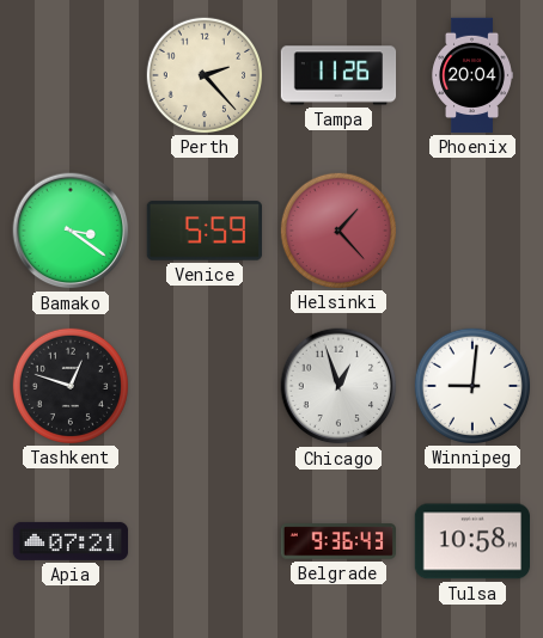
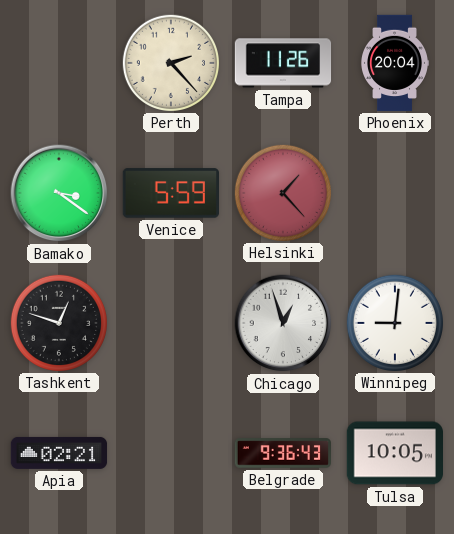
Apia: 07:21 -> 02:21
Tulsa: 10:58 -> 10:05
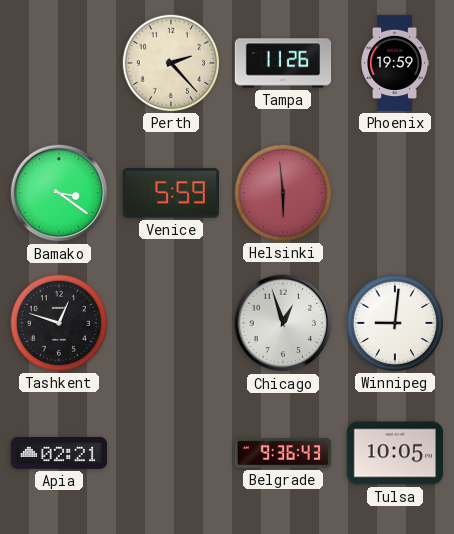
Phoenix: 20:04 -> 19:59
Helsinki: 1:23 -> 5:59
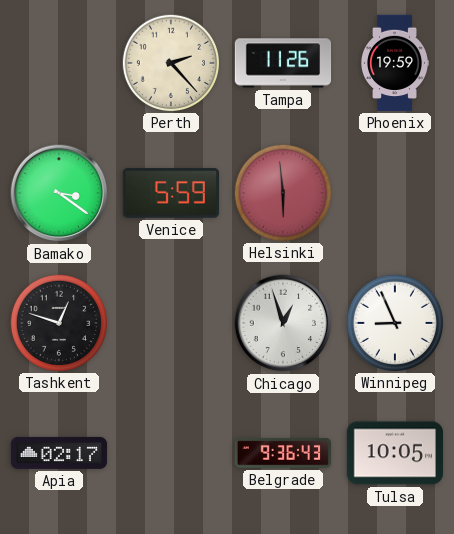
Winnipeg: 9:01 -> 8:56
Apia: 02:21 -> 02:17
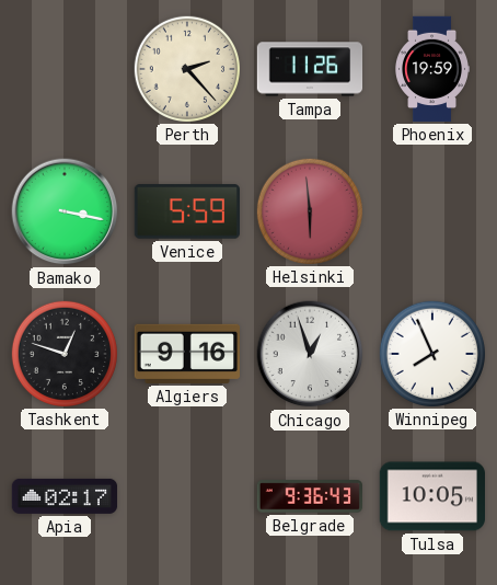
Bamako: 3:21 -> 3:17
Algiers: none -> 9:16
Winnipeg: 8:56 -> 7:56
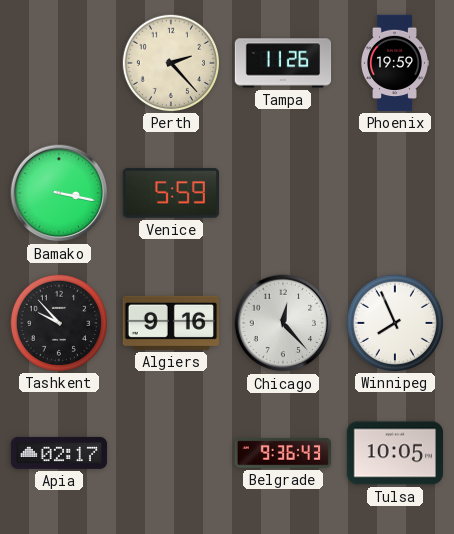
Helsinki: 5:59 -> none
Tashkent: 12:48 -> 9:53
Chicago: 12:57 -> 12:23
